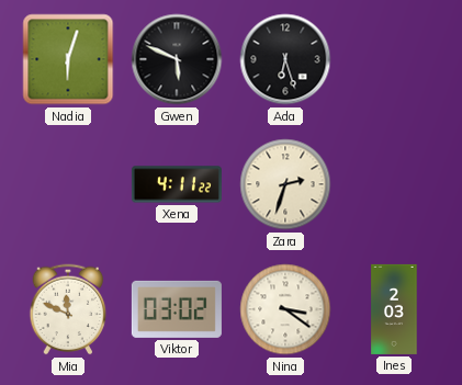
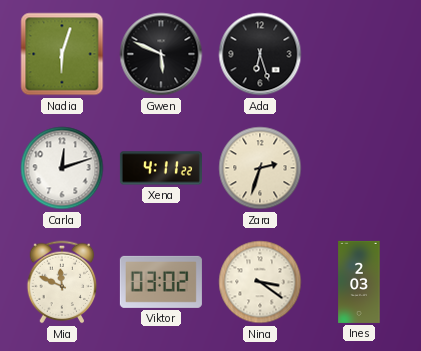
Carla: none -> 12:12
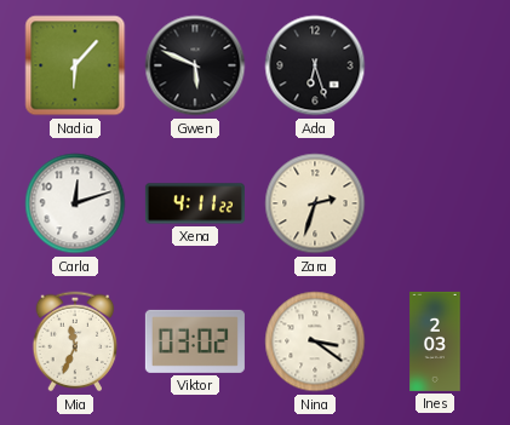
Nadia: 6:03 -> 6:07
Mia: 11:49 -> 11:34
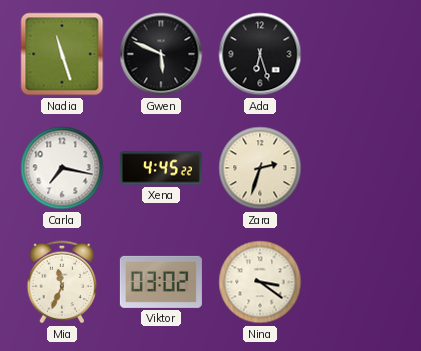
Nadia: 6:07 -> 11:27
Carla: 12:12 -> 7:17
Xena: 4:11 -> 4:45
Ines: 2:03 -> none
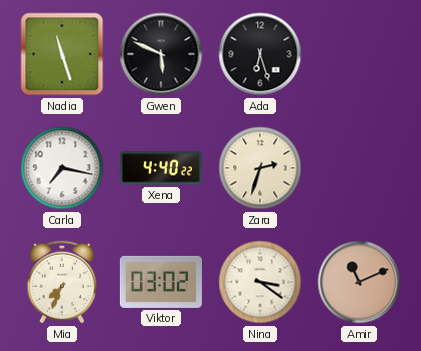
Xena: 4:45 -> 4:40
Mia: 11:34 -> 7:34
Amir: none -> 11:11
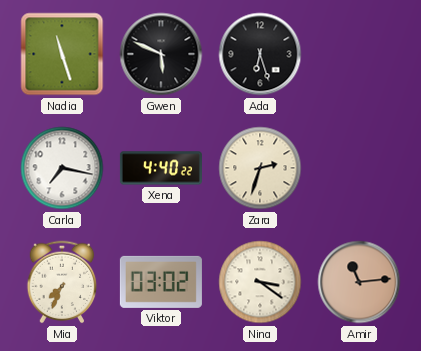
Amir: 11:11 -> 11:14
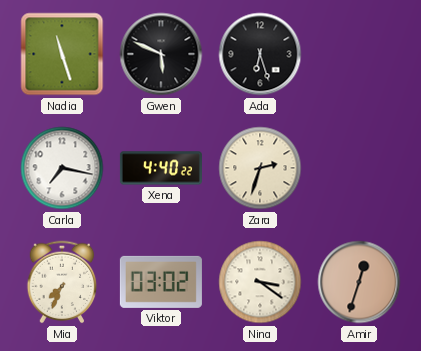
Amir: 11:14 -> 12:33
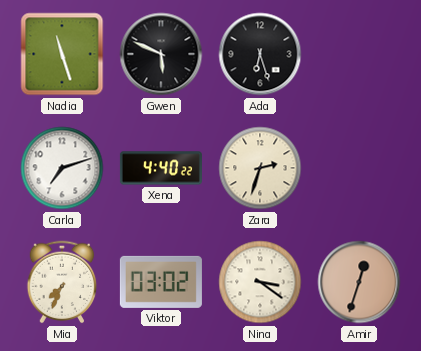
Carla: 7:17 -> 7:12
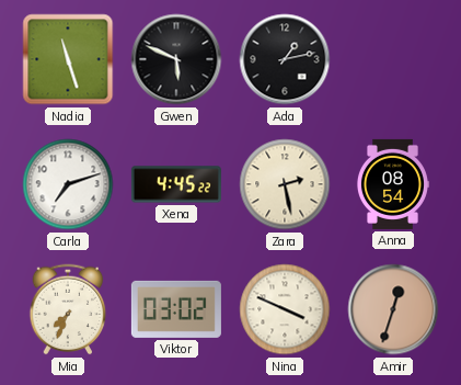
Ada: 6:27 -> 1:13
Xena: 4:40 -> 4:45
Zara: 2:33 -> 2:28
Anna: none -> 08:54
Nina: 3:21 -> 3:49
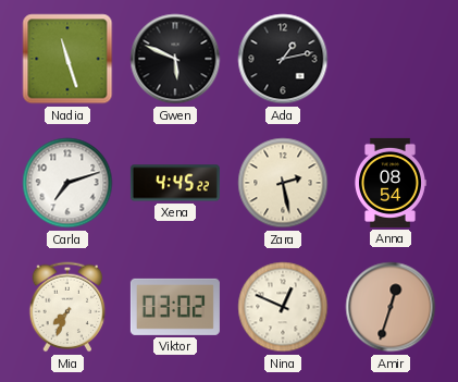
Nina: 3:49 -> 12:49
